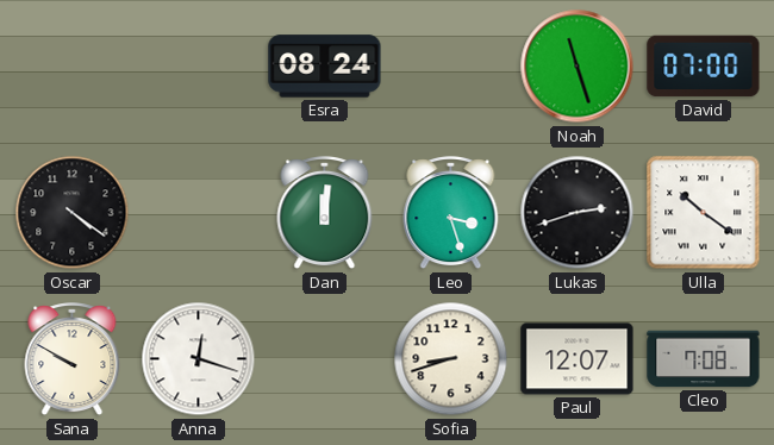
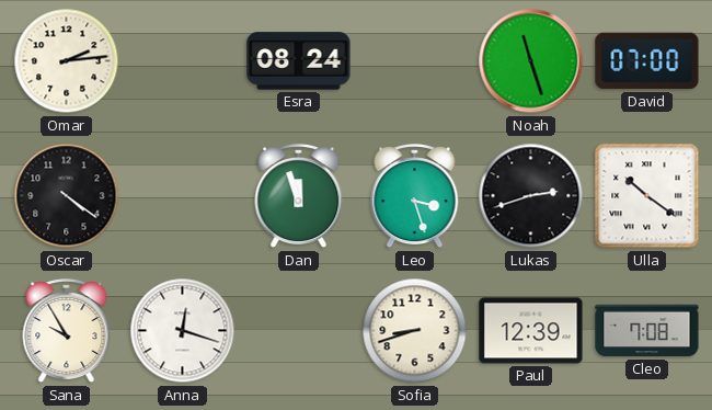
Omar: none -> 2:14
Dan: 12:01 -> 11:57
Sana: 9:50 -> 9:55
Paul: 12:07 -> 12:39
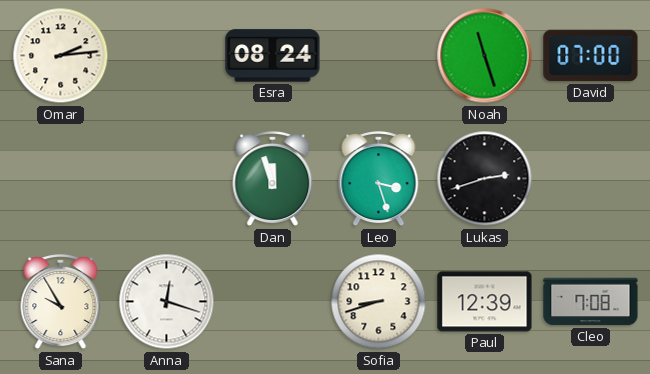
Oscar: 4:21 -> none
Ulla: 10:21 -> none
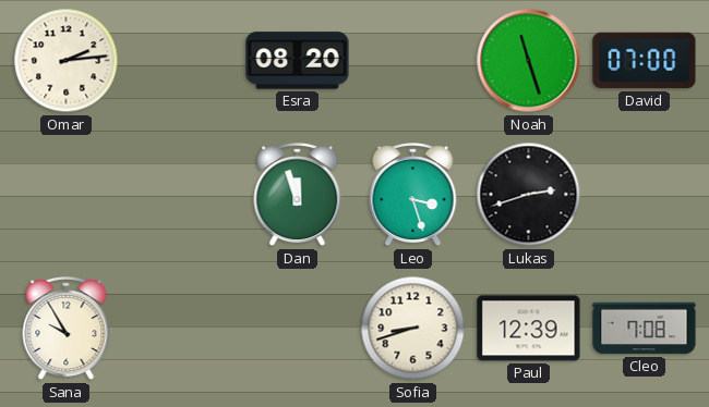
Esra: 08:24 -> 08:20
Anna: 12:18 -> none
